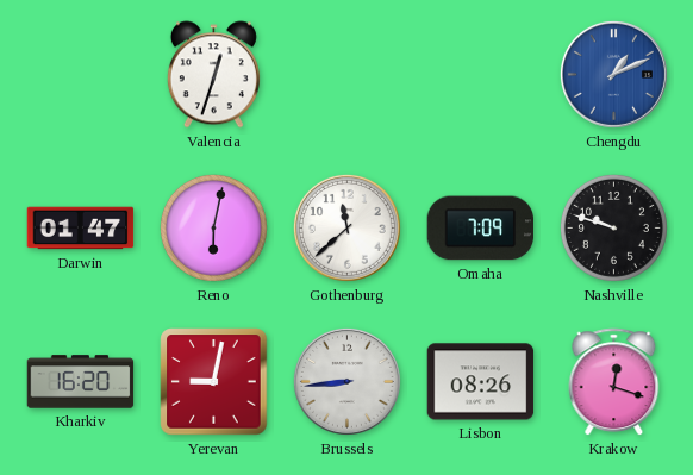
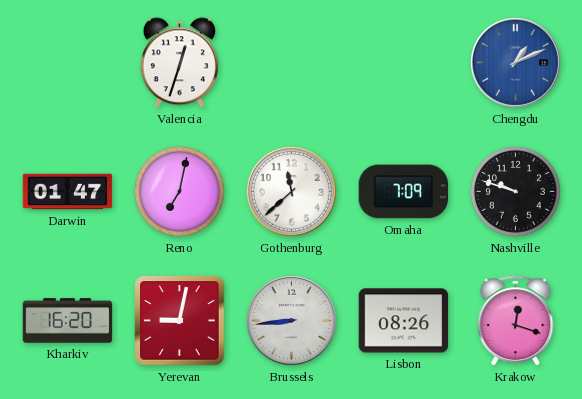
Reno: 6:02 -> 7:02
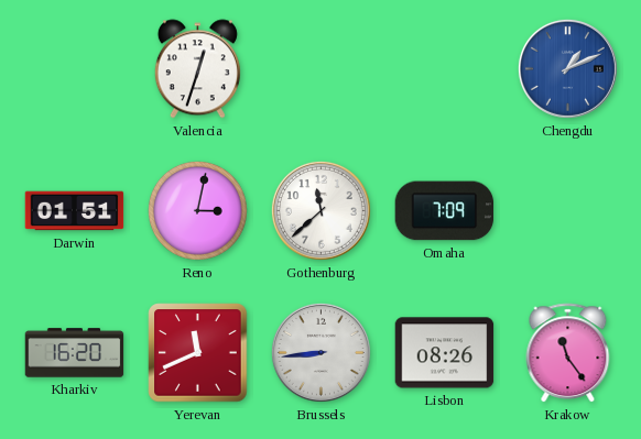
Darwin: 01:47 -> 01:51
Reno: 7:02 -> 3:02
Nashville: 9:48 -> none
Yerevan: 9:02 -> 11:41
Krakow: 12:18 -> 11:24
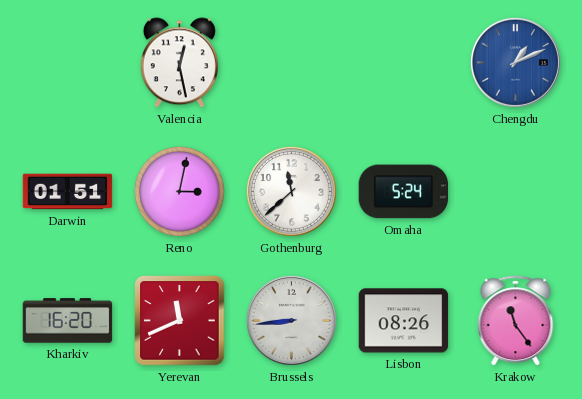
Valencia: 12:33 -> 12:28
Omaha: 7:09 -> 5:24
